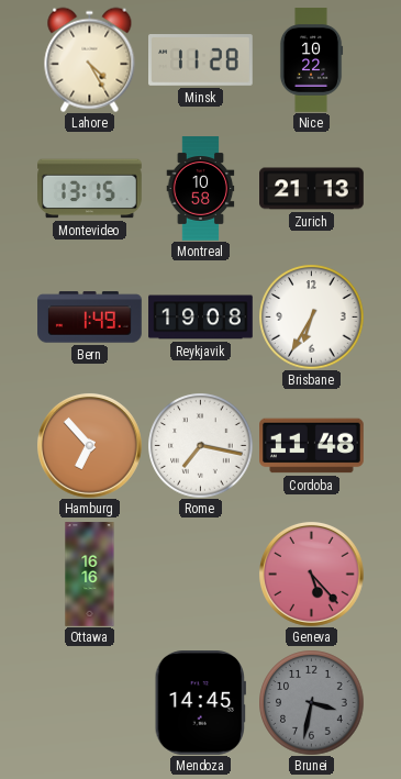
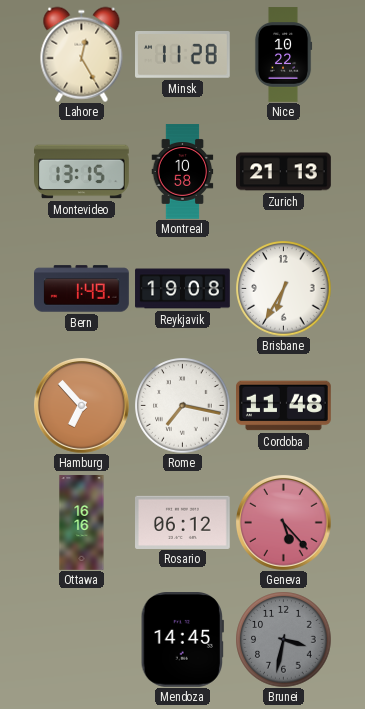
Lahore: 4:25 -> 12:25
Rosario: none -> 06:12
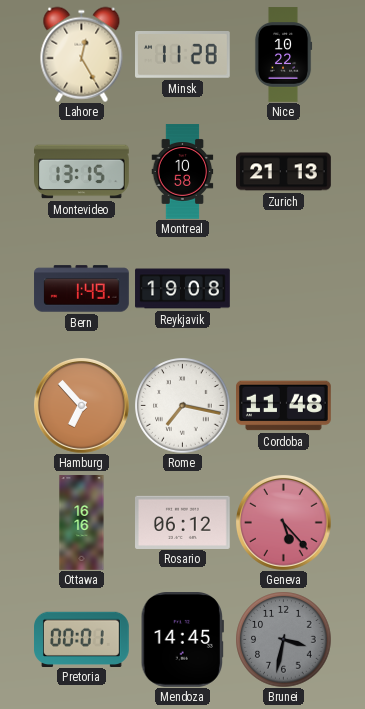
Brisbane: 6:35 -> none
Pretoria: none -> 00:01
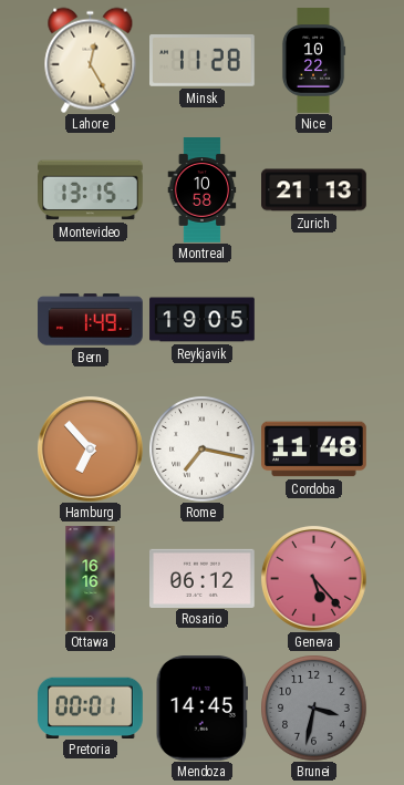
Reykjavik: 19:08 -> 19:05
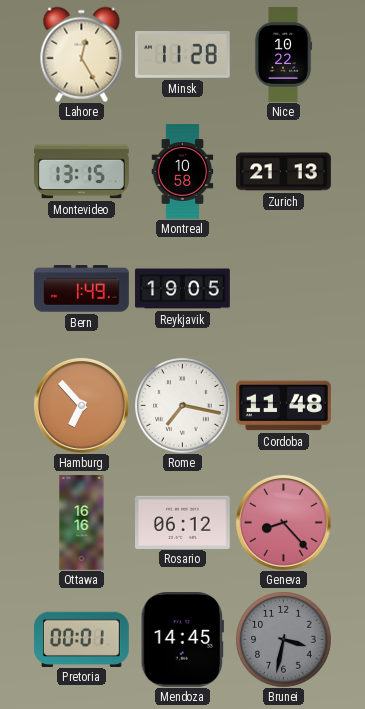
Geneva: 5:23 -> 8:23
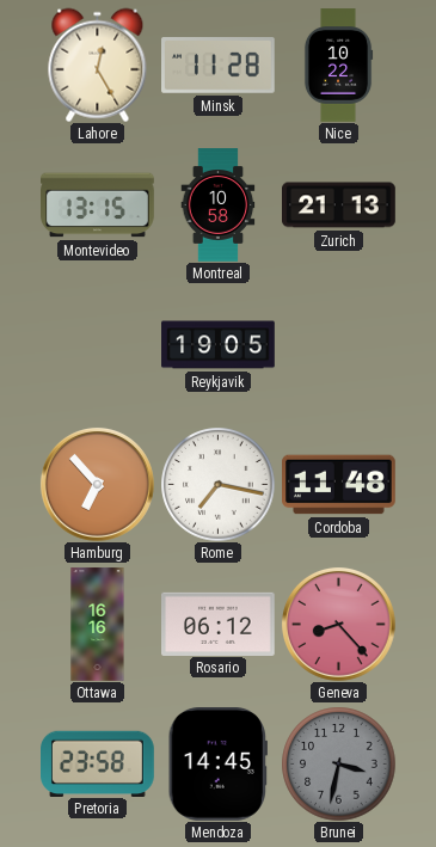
Bern: 1:49 -> none
Pretoria: 00:01 -> 23:58
